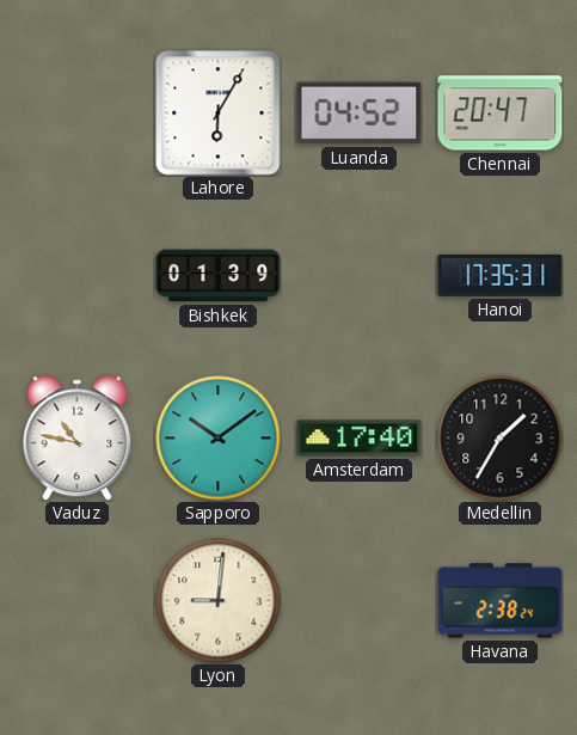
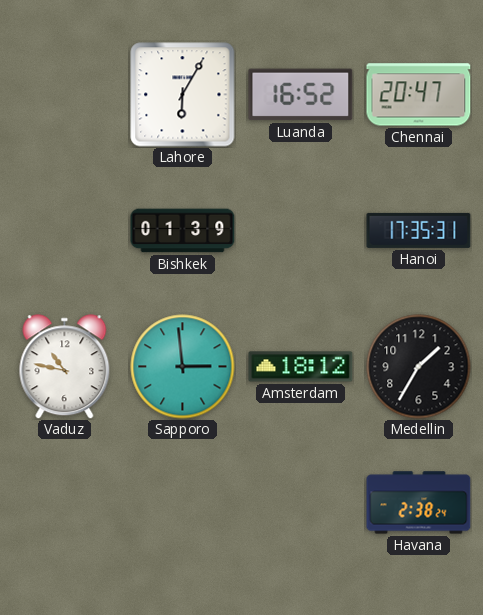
Luanda: 04:52 -> 16:52
Sapporo: 10:09 -> 2:59
Amsterdam: 17:40 -> 18:12
Lyon: 9:01 -> none
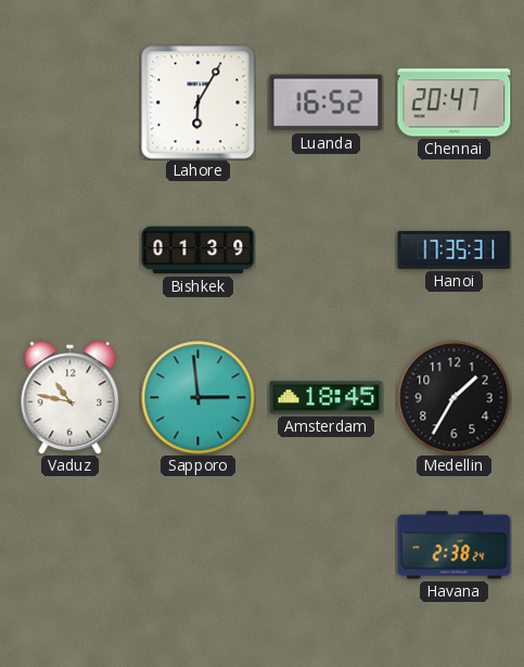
Amsterdam: 18:12 -> 18:45
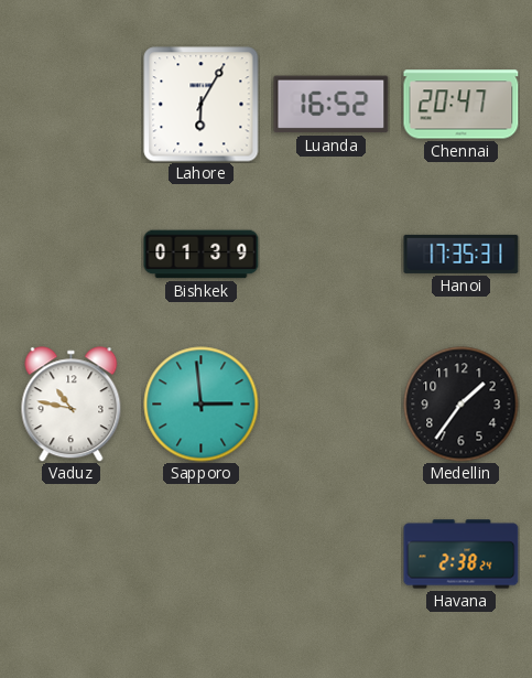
Amsterdam: 18:45 -> none
Medellin: 1:35 -> 1:36
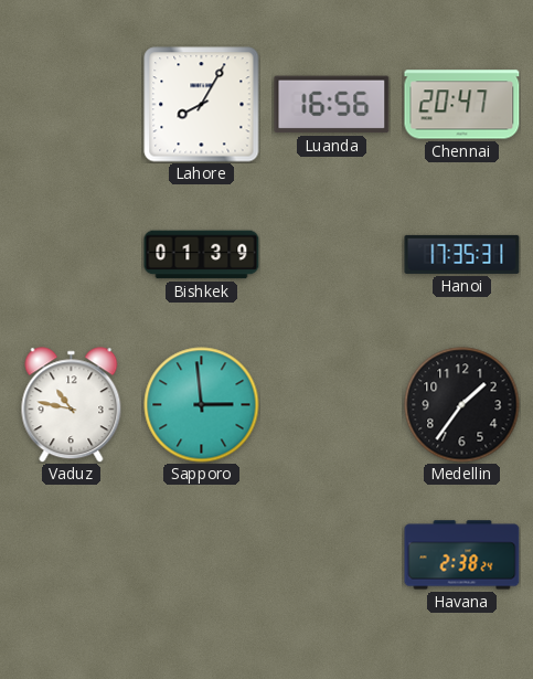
Lahore: 6:05 -> 8:05
Luanda: 16:52 -> 16:56
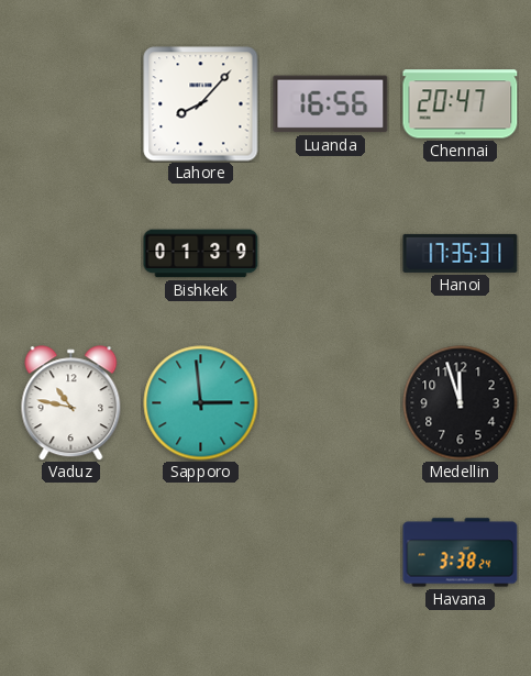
Lahore: 8:05 -> 8:07
Medellin: 1:36 -> 11:57
Havana: 2:38 -> 3:38
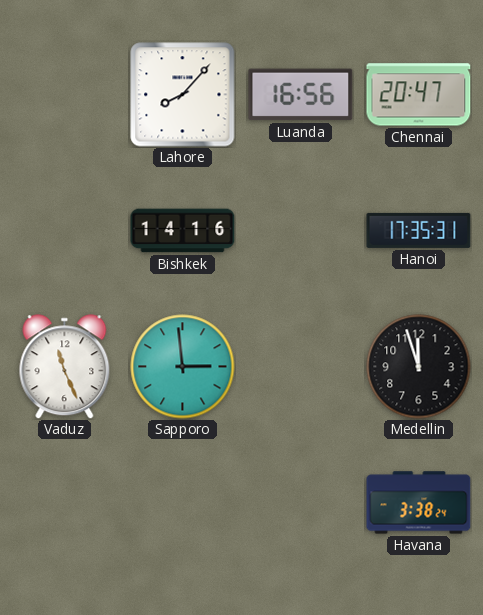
Bishkek: 01:39 -> 14:16
Vaduz: 10:47 -> 11:26
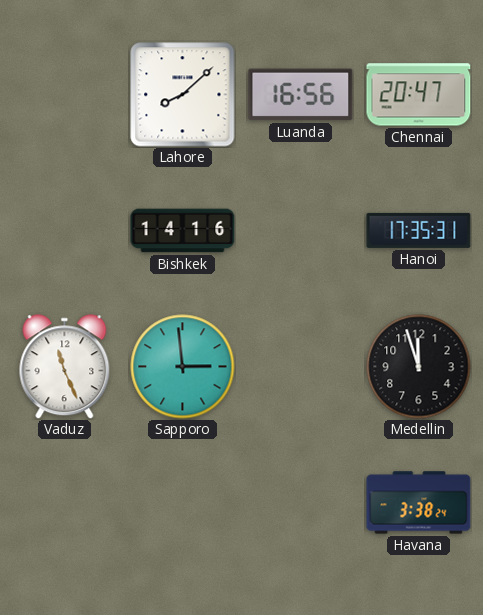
Lahore: 8:07 -> 8:08
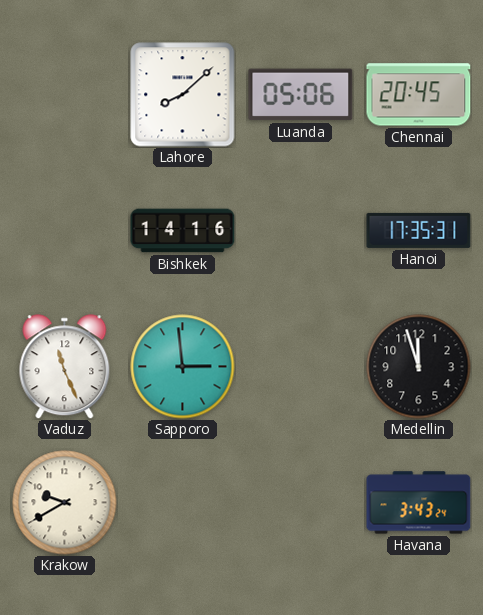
Luanda: 16:56 -> 05:06
Chennai: 20:47 -> 20:45
Krakow: none -> 9:40
Havana: 3:38 -> 3:43
